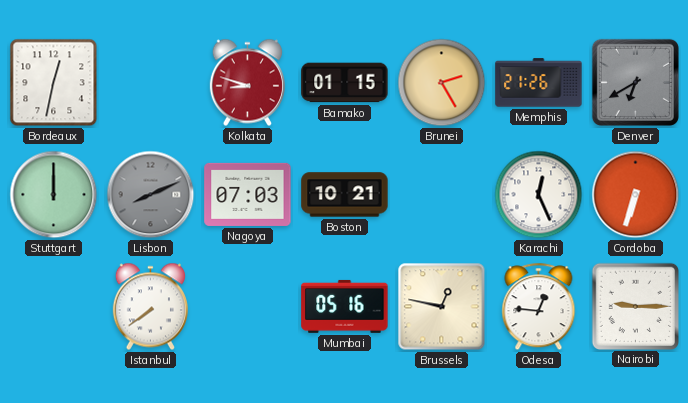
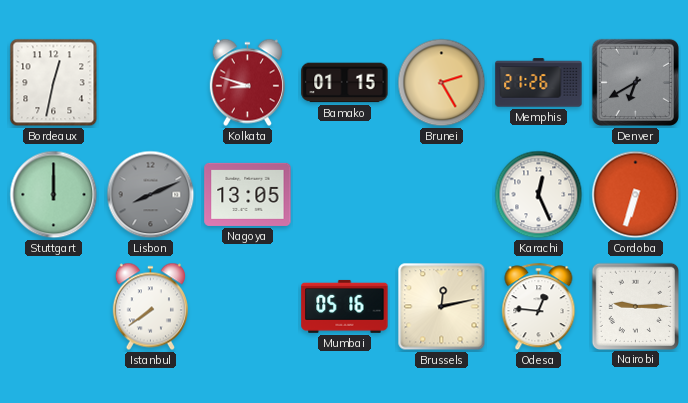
Nagoya: 07:03 -> 13:05
Boston: 10:21 -> none
Brussels: 12:47 -> 12:13
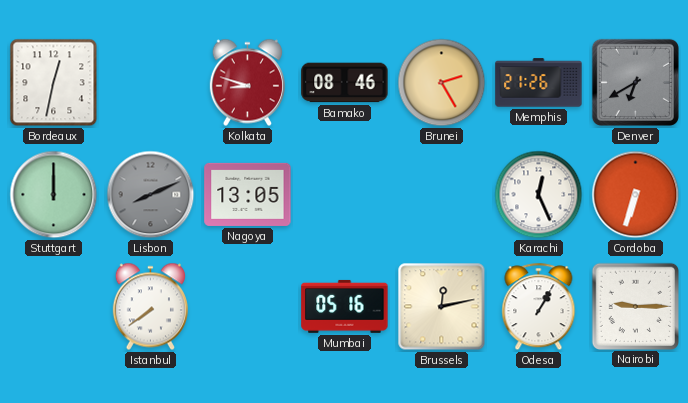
Bamako: 01:15 -> 08:46
Odesa: 12:46 -> 1:05
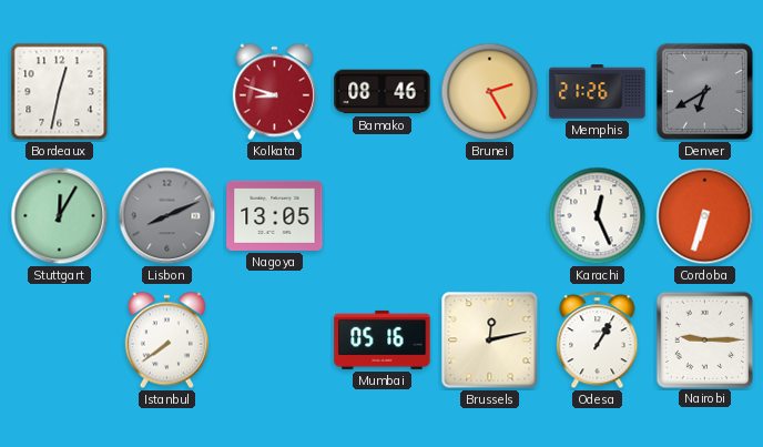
Stuttgart: 12:00 -> 12:05
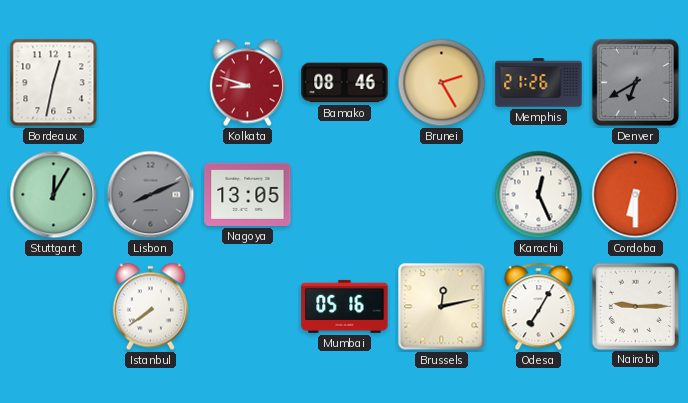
Cordoba: 6:33 -> 6:30
Odesa: 1:05 -> 7:05
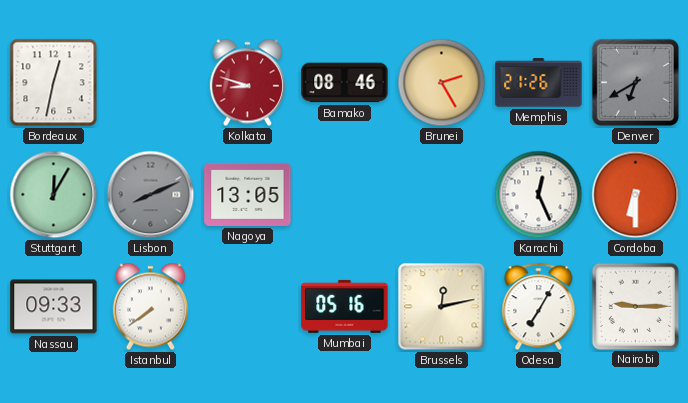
Nassau: none -> 09:33
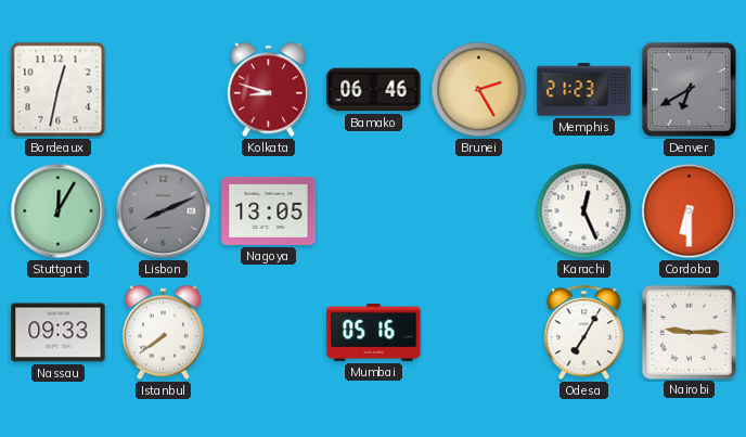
Bamako: 08:46 -> 06:46
Memphis: 21:26 -> 21:23
Brussels: 12:13 -> none
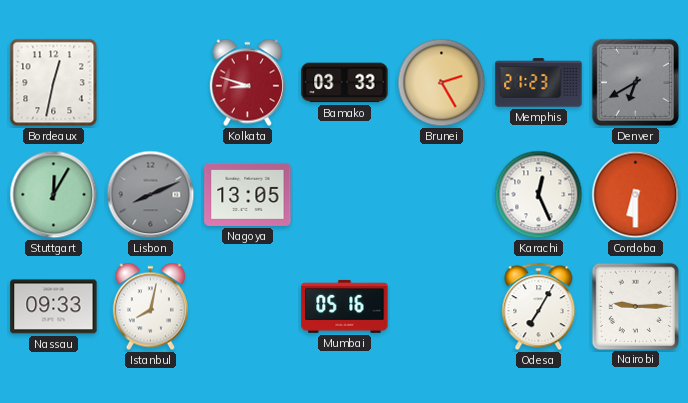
Bamako: 06:46 -> 03:33
Istanbul: 7:39 -> 8:02
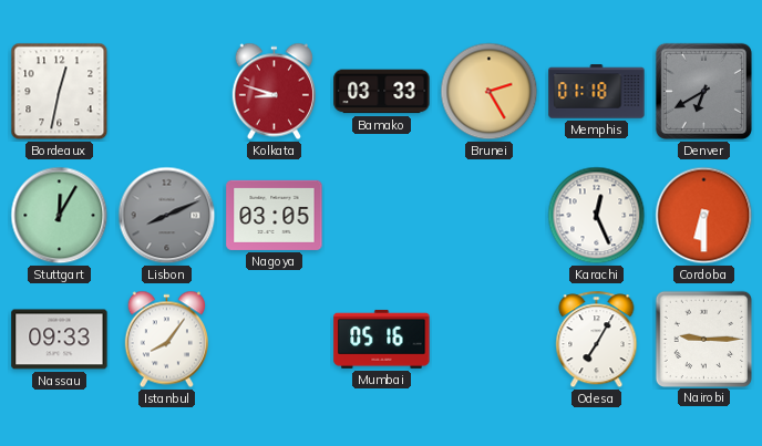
Memphis: 21:23 -> 01:18
Nagoya: 13:05 -> 03:05
Istanbul: 8:02 -> 8:06
